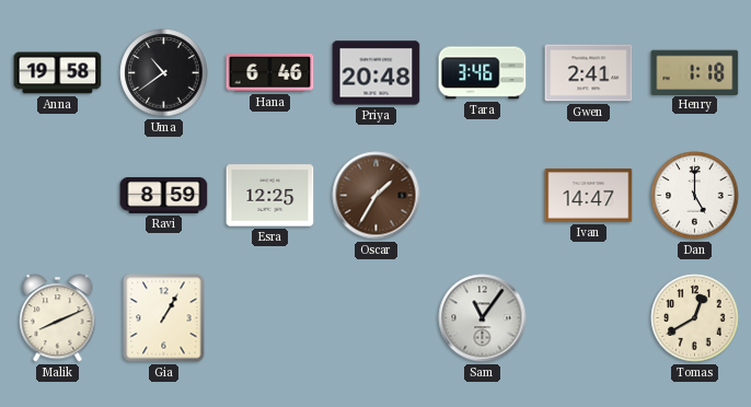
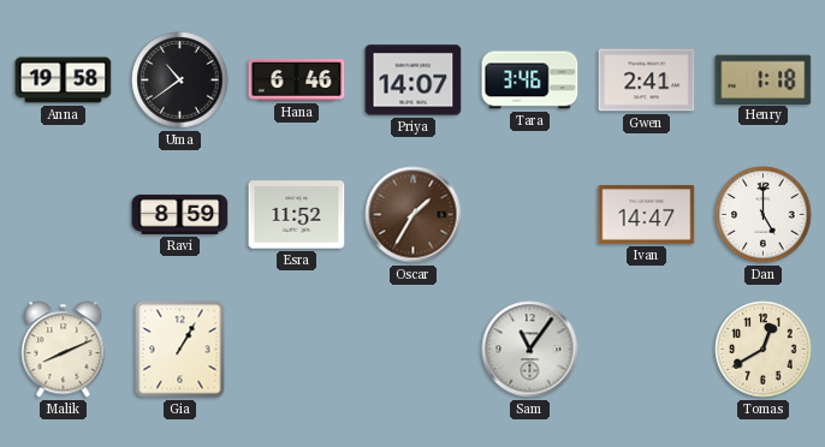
Priya: 20:48 -> 14:07
Esra: 12:25 -> 11:52
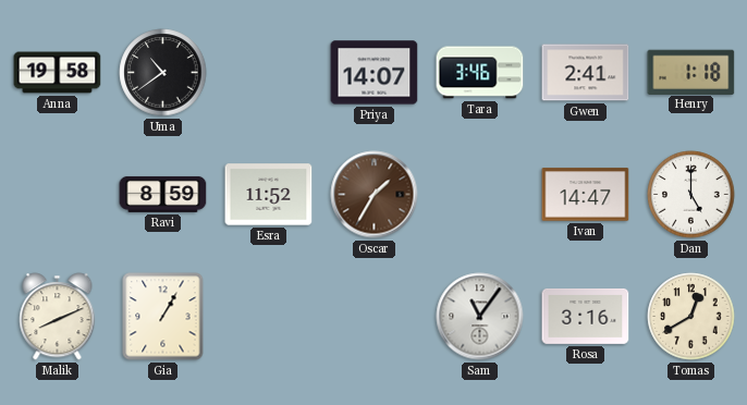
Hana: 6:46 -> none
Rosa: none -> 3:16
